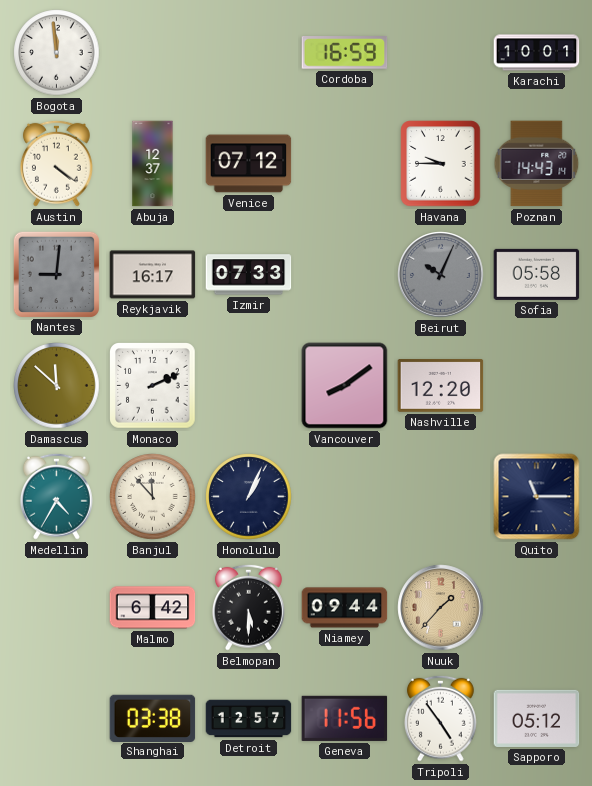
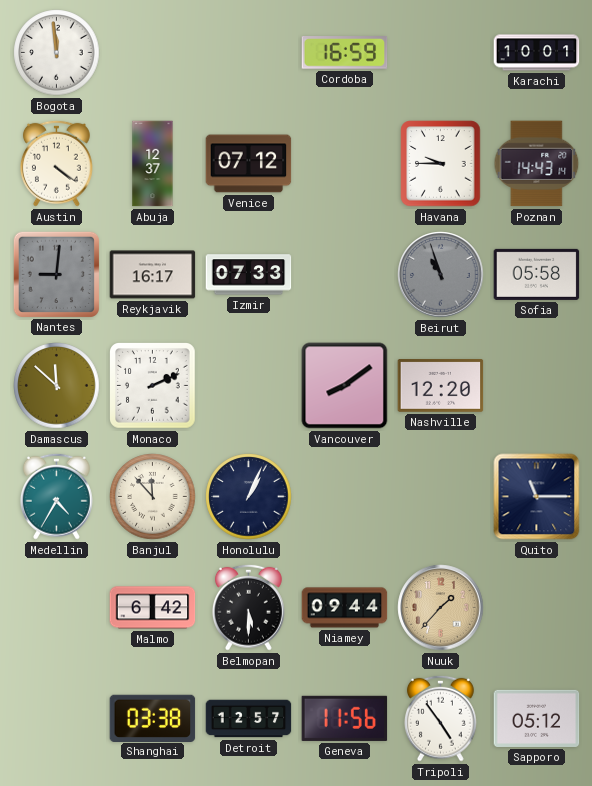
Beirut: 10:04 -> 10:57
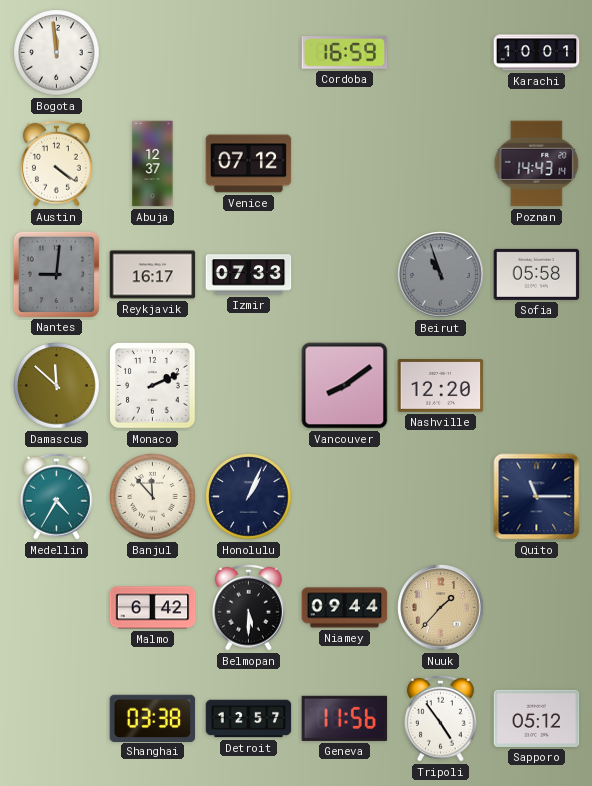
Havana: 9:45 -> none
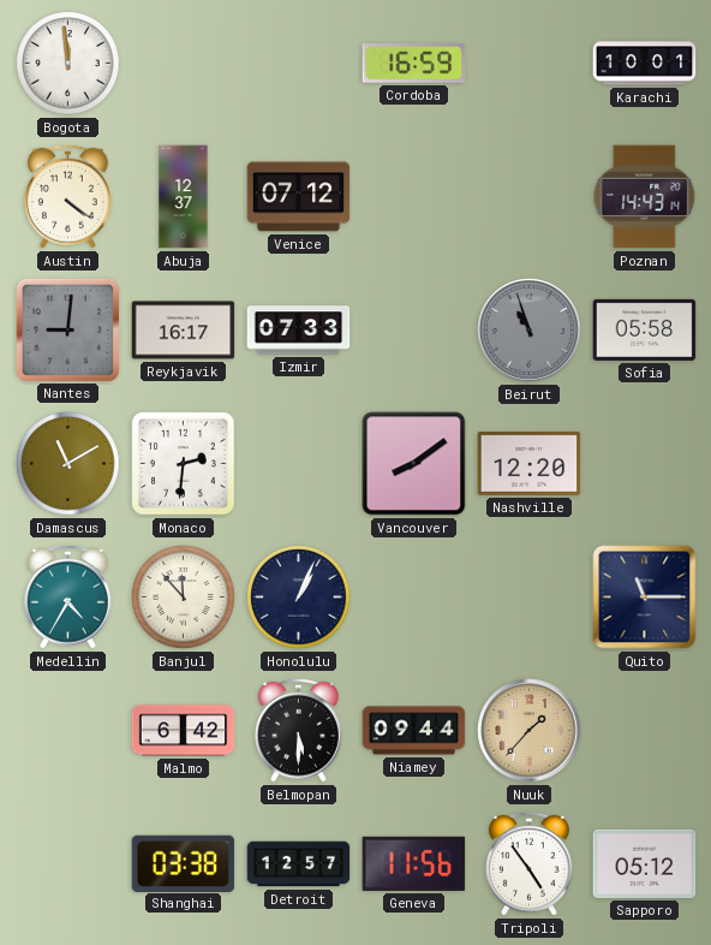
Damascus: 11:52 -> 11:10
Monaco: 2:11 -> 2:31
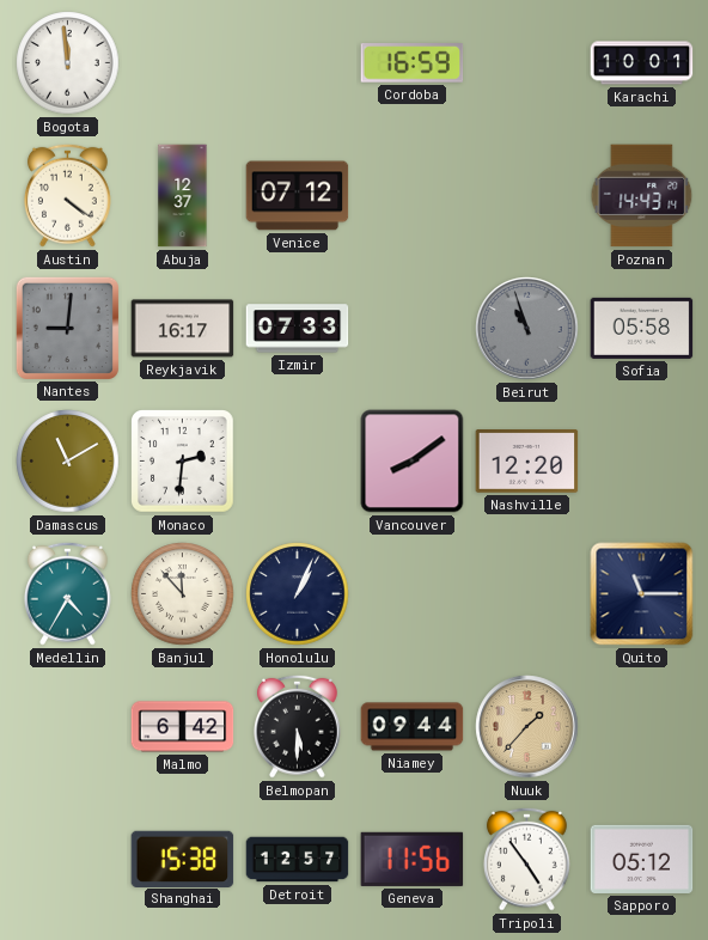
Shanghai: 03:38 -> 15:38
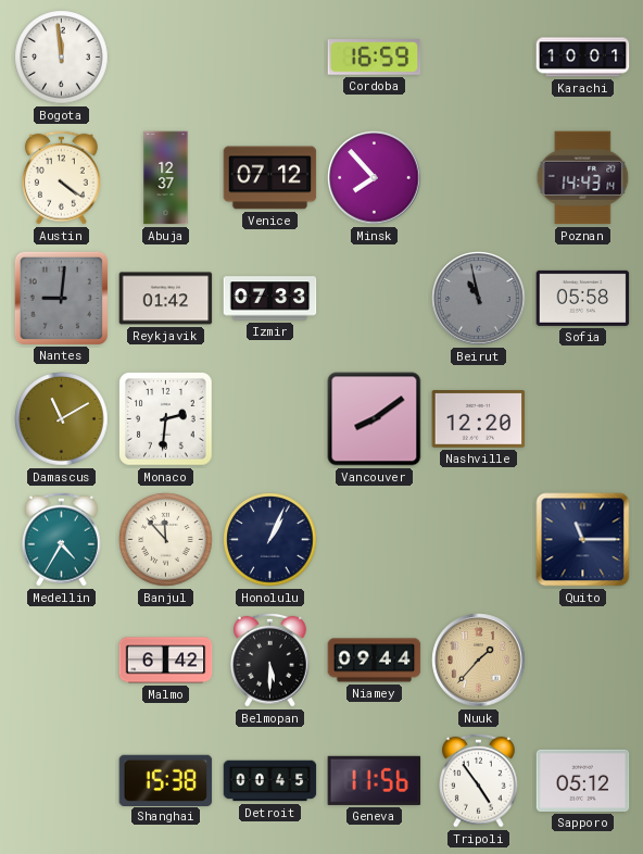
Minsk: none -> 7:53
Reykjavik: 16:17 -> 01:42
Beirut: 10:57 -> 10:58
Detroit: 12:57 -> 00:45
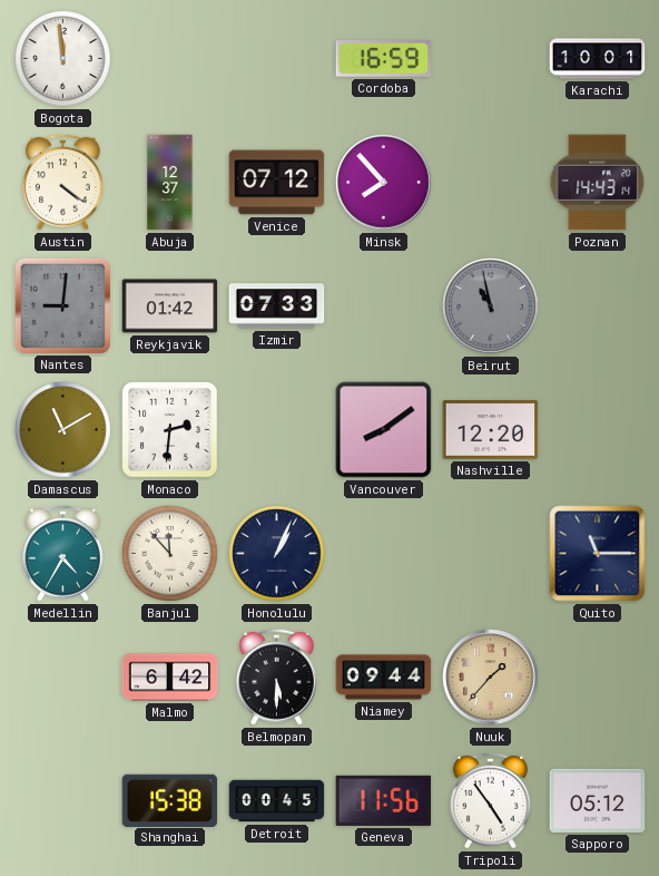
Sofia: 05:58 -> none
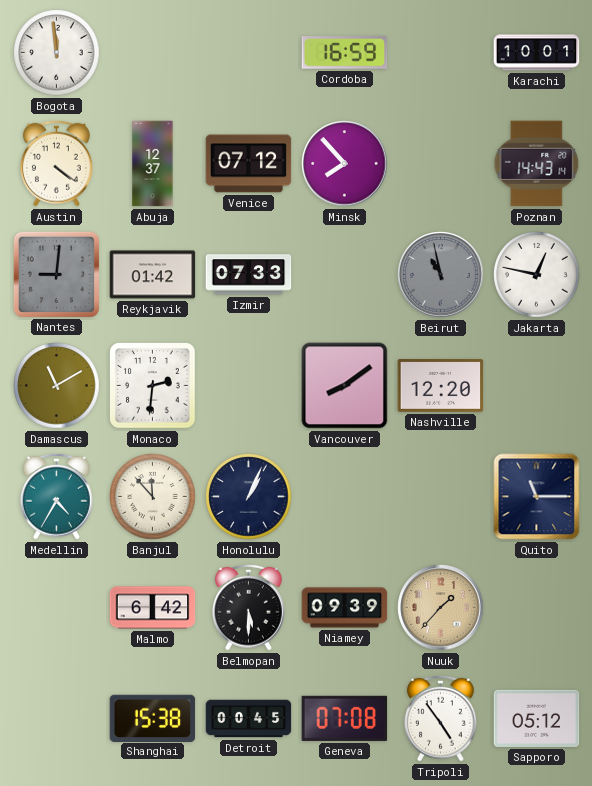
Jakarta: none -> 12:47
Niamey: 09:44 -> 09:39
Geneva: 11:56 -> 07:08
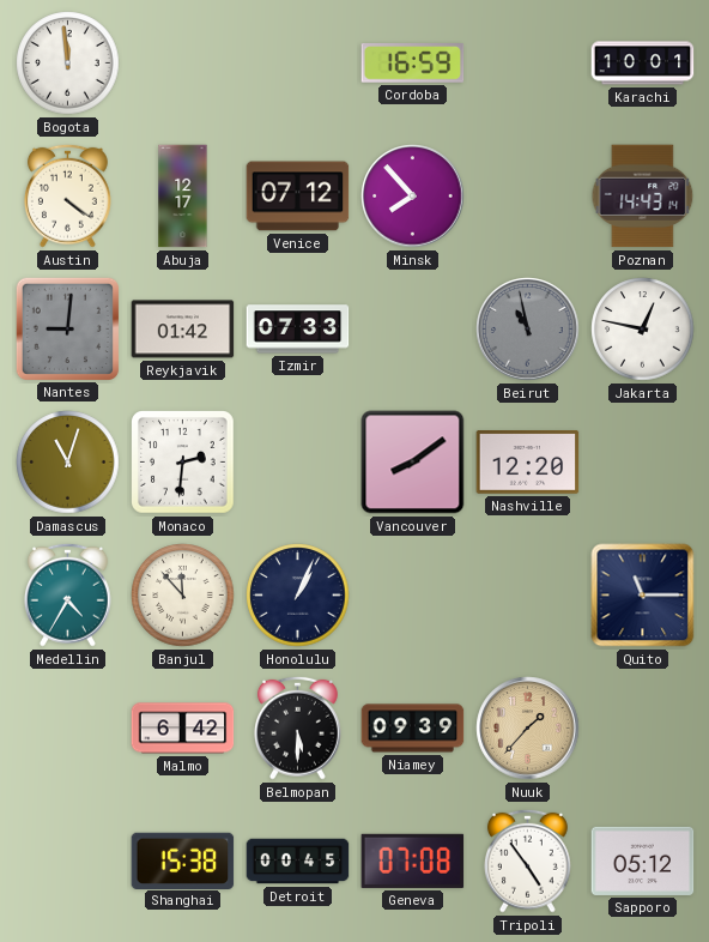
Abuja: 12:37 -> 12:17
Damascus: 11:10 -> 11:03
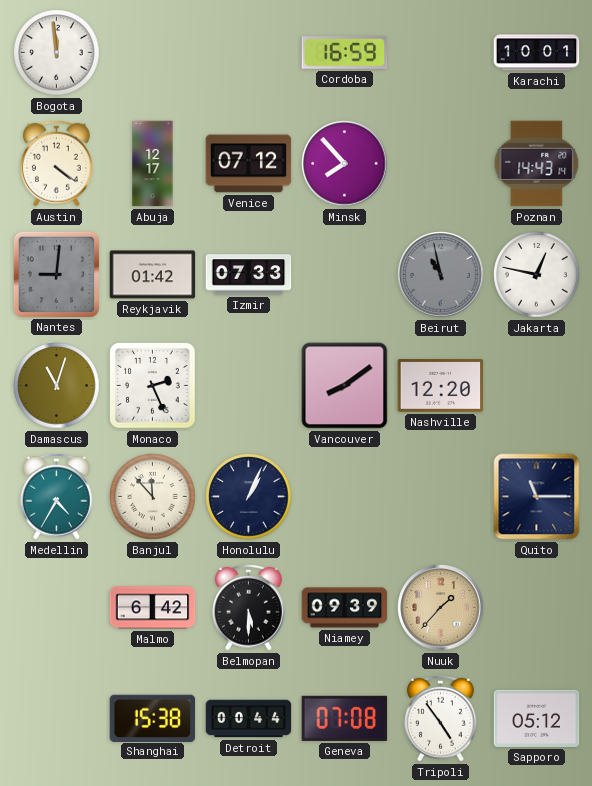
Monaco: 2:31 -> 2:26
Detroit: 00:45 -> 00:44
